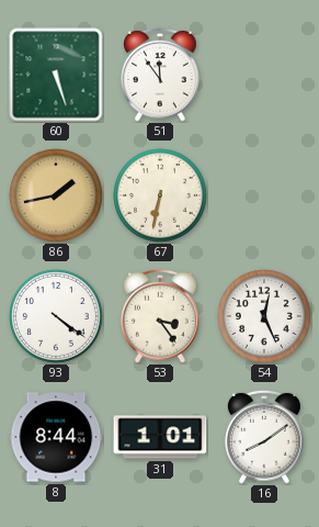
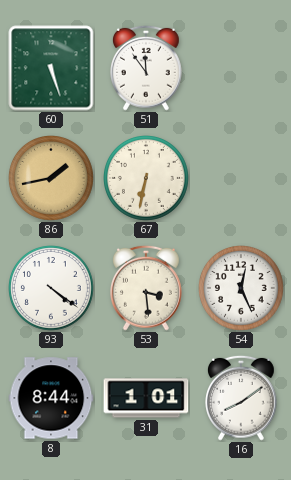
53: 3:24 -> 3:29
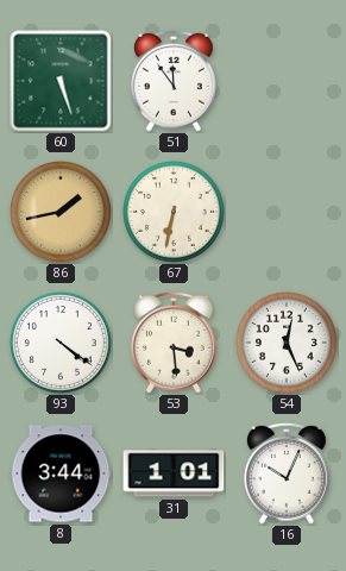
8: 8:44 -> 3:44
16: 8:09 -> 10:04
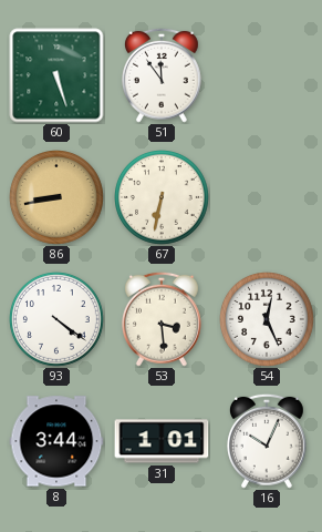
86: 1:43 -> 8:43
